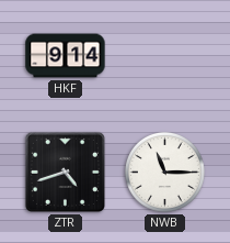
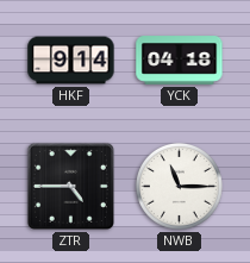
YCK: none -> 04:18
ZTR: 4:42 -> 4:45
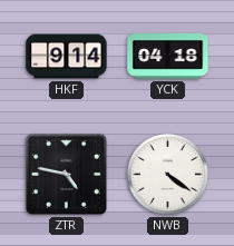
ZTR: 4:45 -> 4:47
NWB: 11:15 -> 4:21
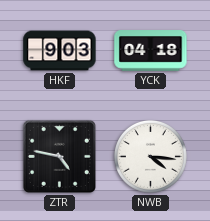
HKF: 9:14 -> 9:03
NWB: 4:21 -> 4:16
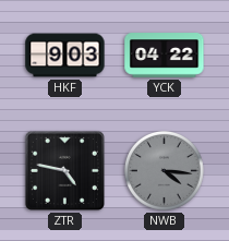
YCK: 04:18 -> 04:22
NWB dial: white -> grey
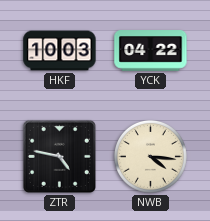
HKF: 9:03 -> 10:03
NWB dial: grey -> cream
